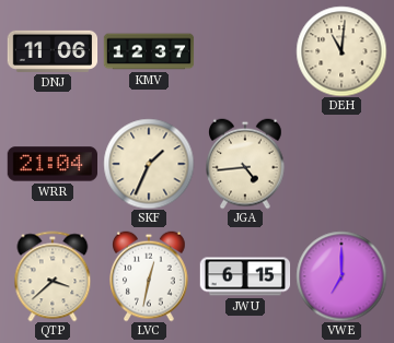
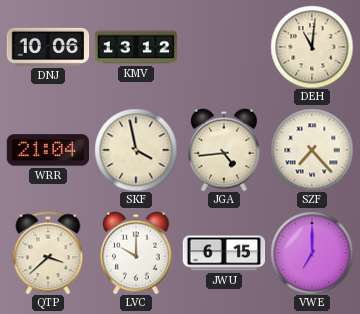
DNJ: 11:06 -> 10:06
KMV: 12:37 -> 13:12
SKF: 1:34 -> 3:58
SZF: none -> 7:23
LVC: 12:32 -> 10:00
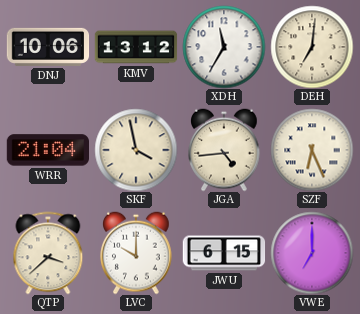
XDH: none -> 11:35
DEH: 11:01 -> 7:01
SZF: 7:23 -> 6:26
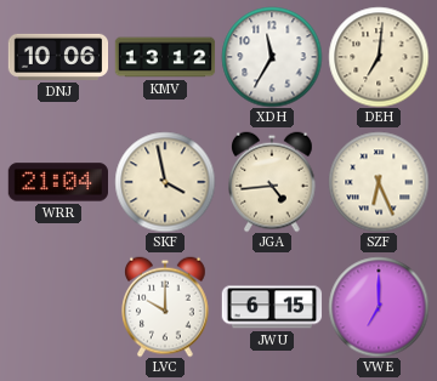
QTP: 3:38 -> none
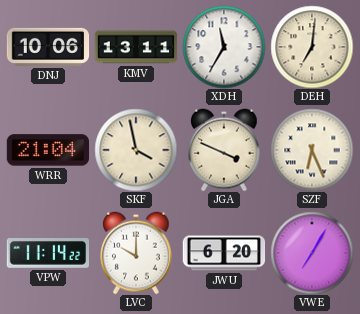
KMV: 13:12 -> 13:11
JGA: 4:44 -> 3:49
VPW: none -> 11:14
JWU: 6:15 -> 6:20
VWE: 7:00 -> 7:05
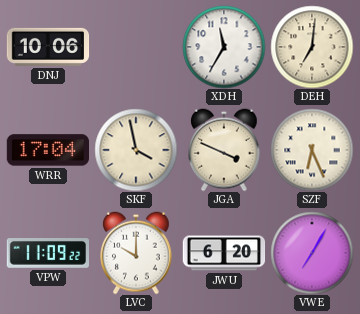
KMV: 13:11 -> none
WRR: 21:04 -> 17:04
VPW: 11:14 -> 11:09
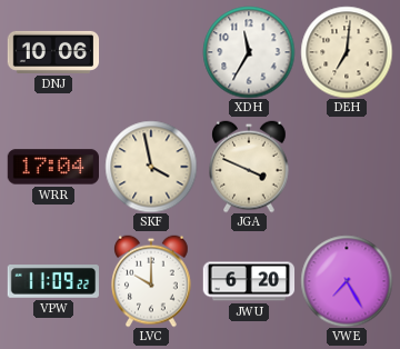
SZF: 6:26 -> none
VWE: 7:05 -> 7:25
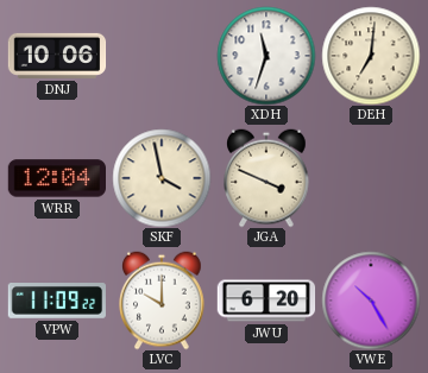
XDH: 11:35 -> 11:33
WRR: 17:04 -> 12:04
VWE: 7:25 -> 10:25
